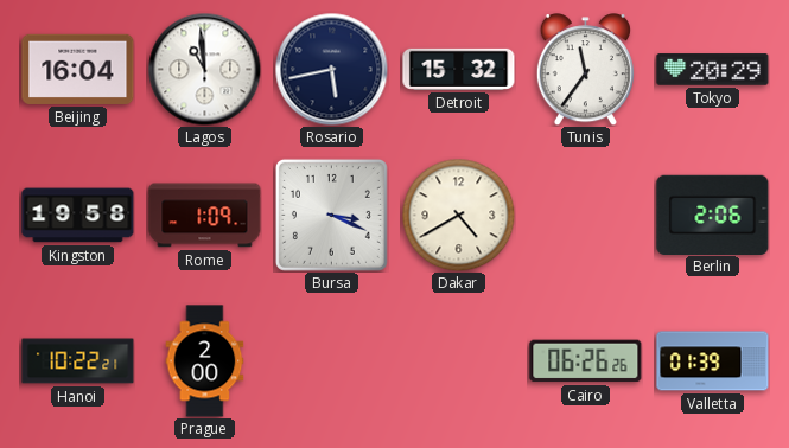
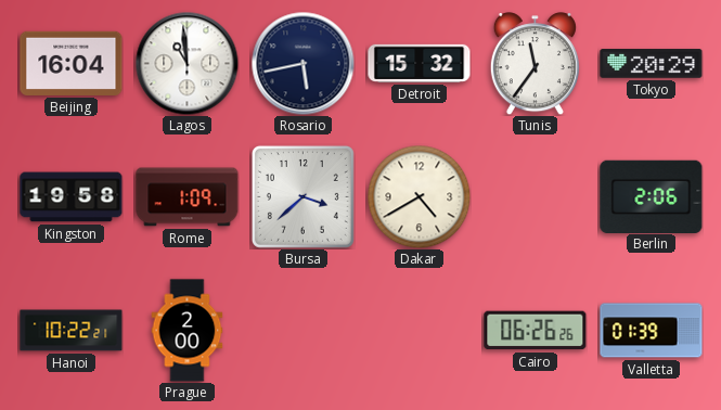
Bursa: 3:19 -> 3:38
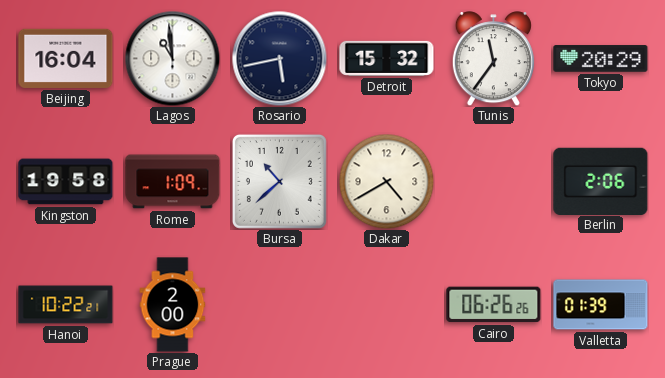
Bursa: 3:38 -> 10:38
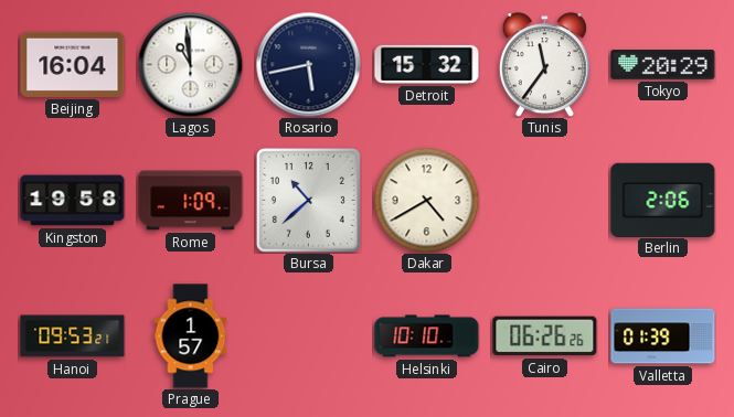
Hanoi: 10:22 -> 09:53
Prague: 2:00 -> 1:57
Helsinki: none -> 10:10
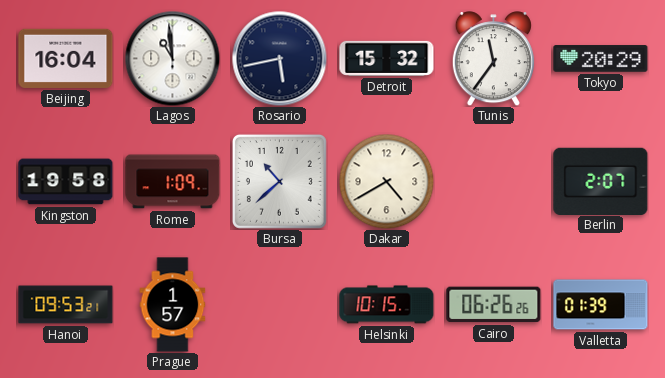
Berlin: 2:06 -> 2:07
Helsinki: 10:10 -> 10:15
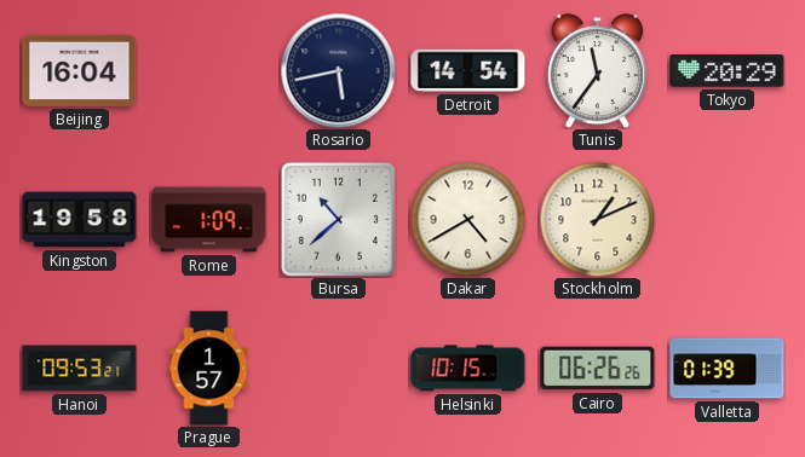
Lagos: 10:59 -> none
Detroit: 15:32 -> 14:54
Stockholm: none -> 1:11
Berlin: 2:07 -> none
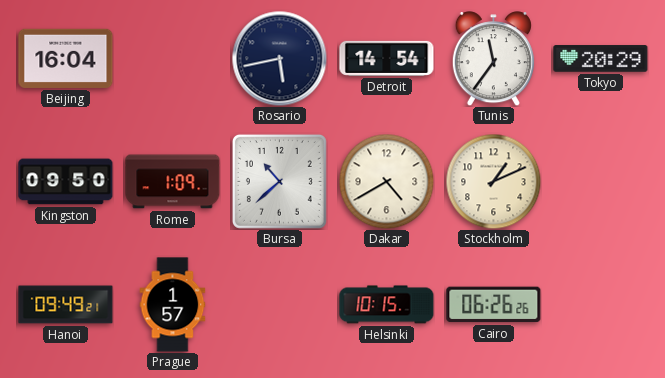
Kingston: 19:58 -> 09:50
Hanoi: 09:53 -> 09:49
Valletta: 01:39 -> none
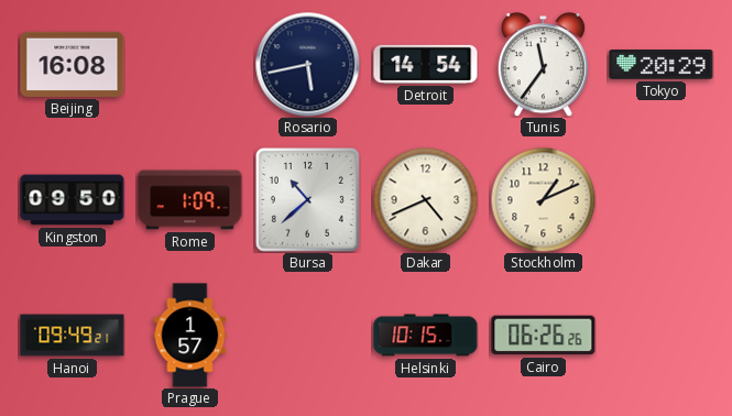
Beijing: 16:04 -> 16:08
Dakar: 4:40 -> 4:41
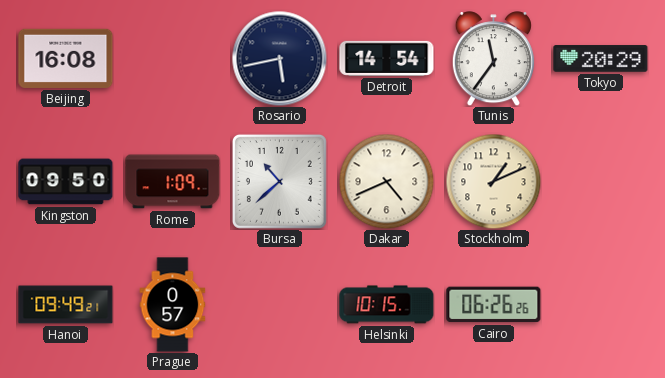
Prague: 1:57 -> 0:57
